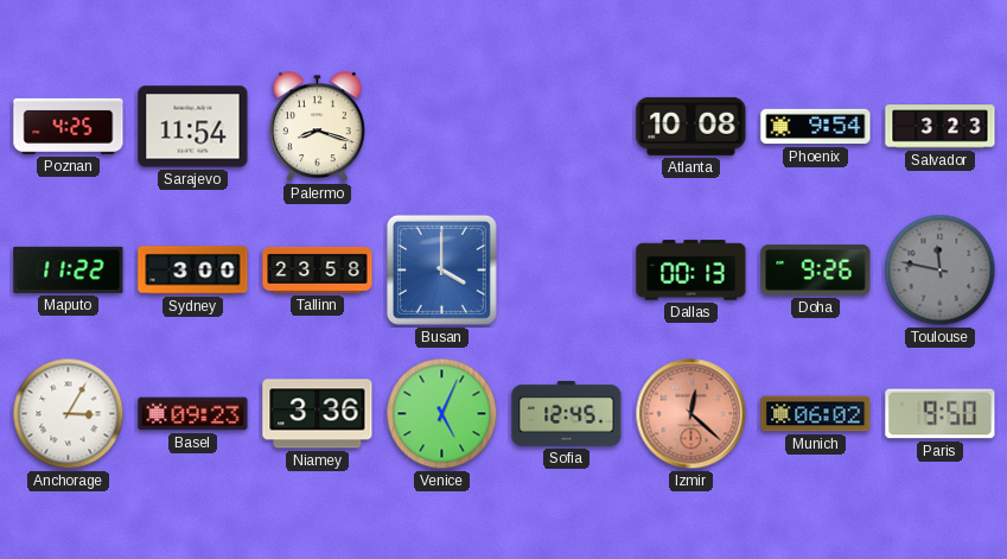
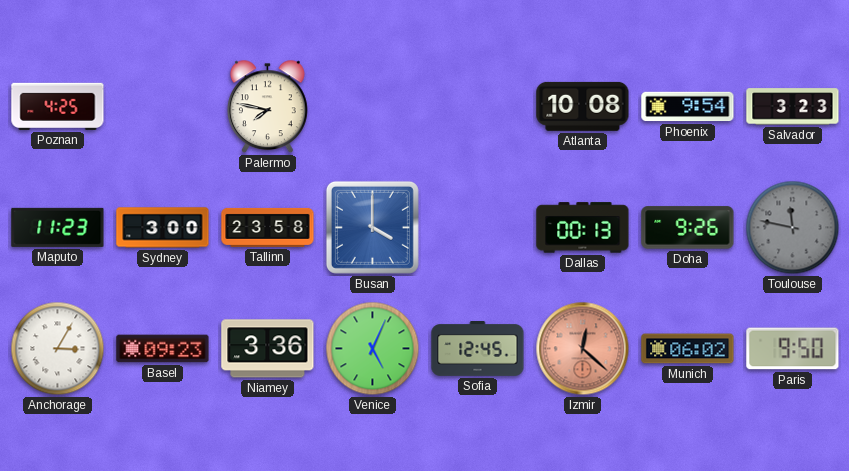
Sarajevo: 11:54 -> none
Palermo: 8:18 -> 7:47
Maputo: 11:22 -> 11:23
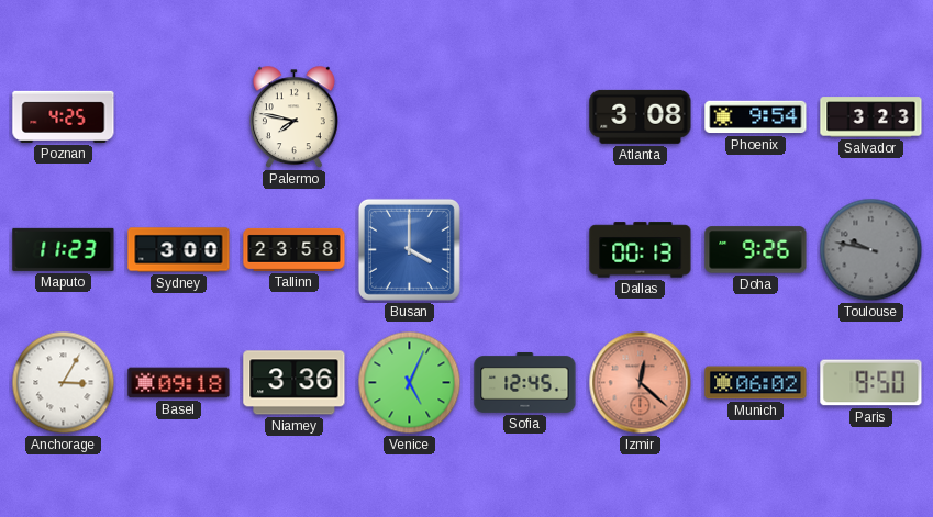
Atlanta: 10:08 -> 3:08
Toulouse: 11:47 -> 9:47
Basel: 09:23 -> 09:18
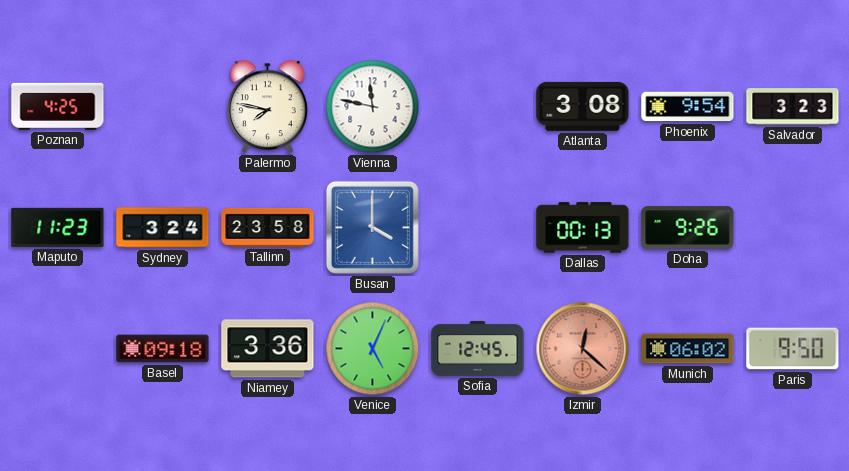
Vienna: none -> 11:47
Sydney: 3:00 -> 3:24
Toulouse: 9:47 -> none
Anchorage: 3:05 -> none
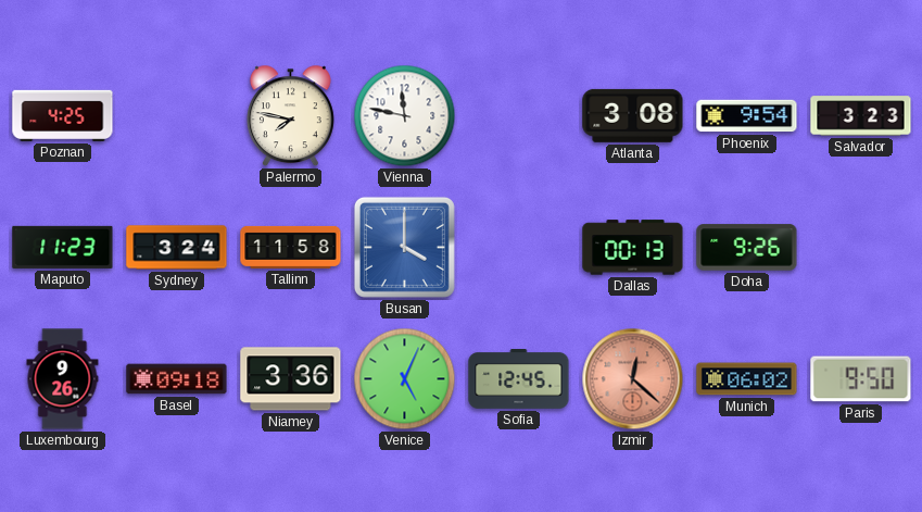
Tallinn: 23:58 -> 11:58
Luxembourg: none -> 9:26
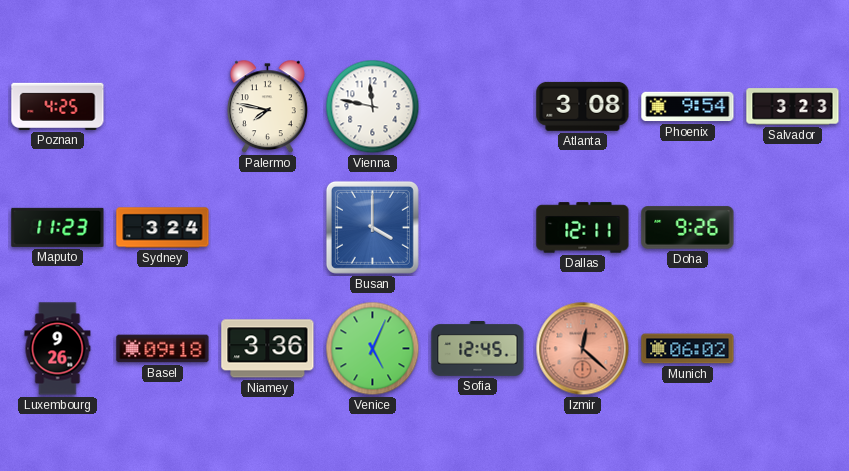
Tallinn: 11:58 -> none
Dallas: 00:13 -> 12:11
Paris: 9:50 -> none
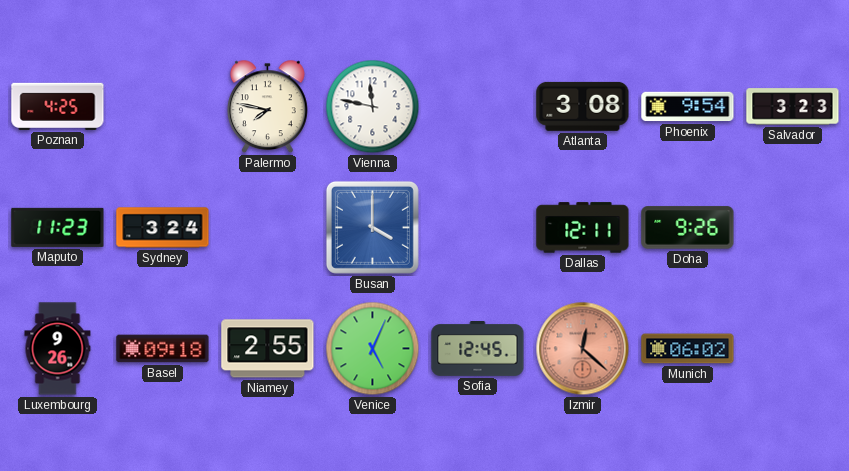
Niamey: 3:36 -> 2:55
